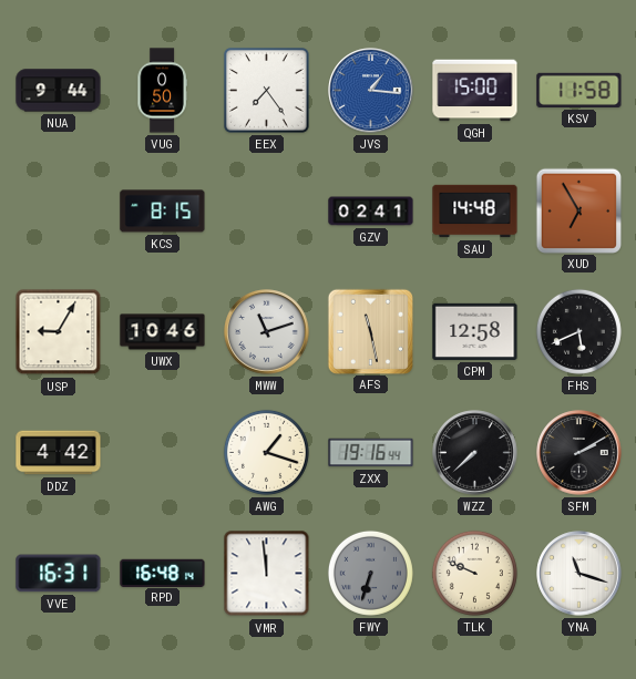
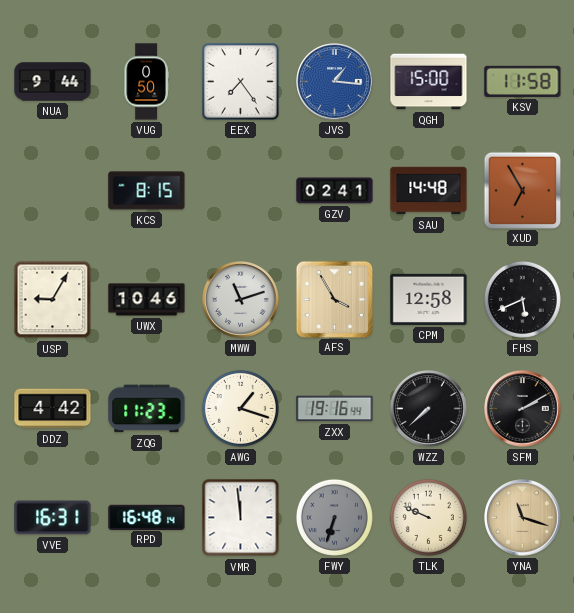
AFS: 11:28 -> 3:55
ZQG: none -> 11:23
YNA dial: white -> champagne
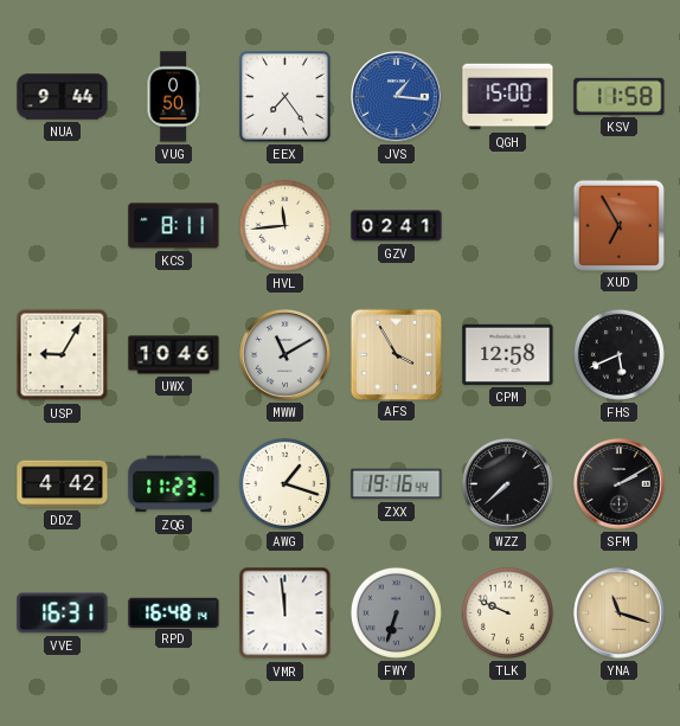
KCS: 8:15 -> 8:11
HVL: none -> 11:44
SAU: 14:48 -> none
MWW: 11:12 -> 11:10
